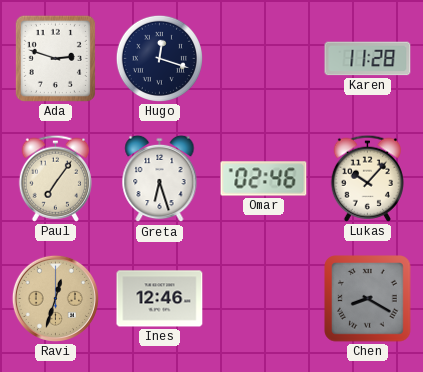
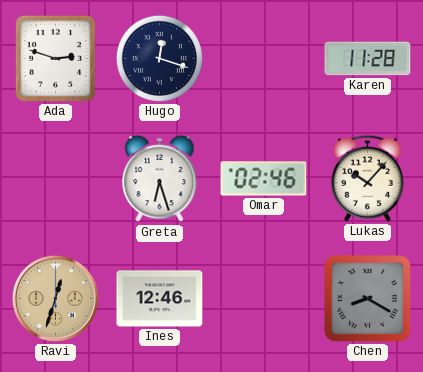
Paul: 7:06 -> none
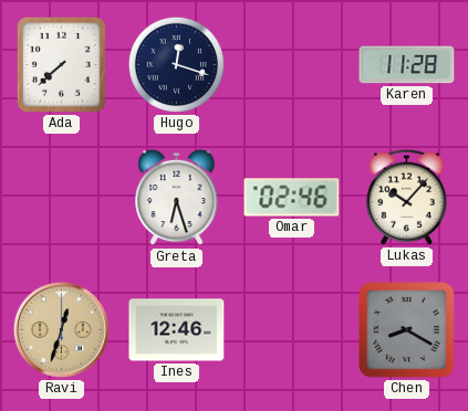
Ada: 2:48 -> 7:38
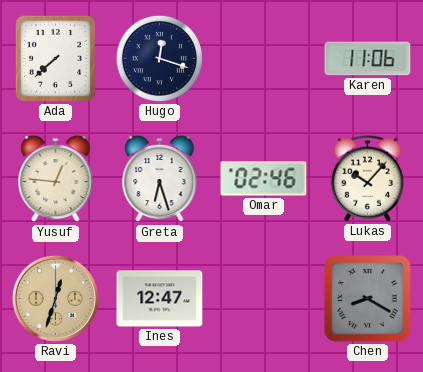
Karen: 11:28 -> 11:06
Yusuf: none -> 12:46
Ines: 12:46 -> 12:47
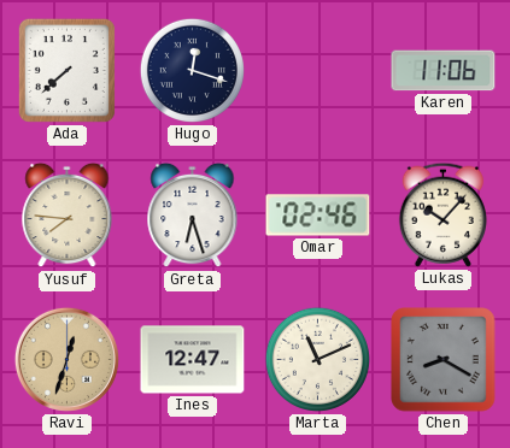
Yusuf: 12:46 -> 7:46
Marta: none -> 11:11
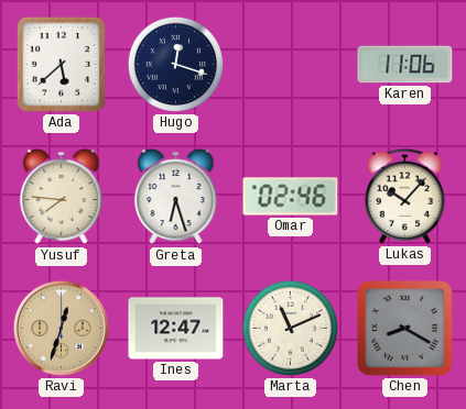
Ada: 7:38 -> 5:38
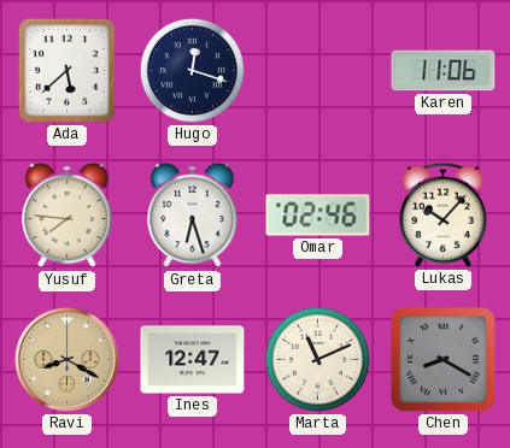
Ravi: 12:33 -> 8:20
